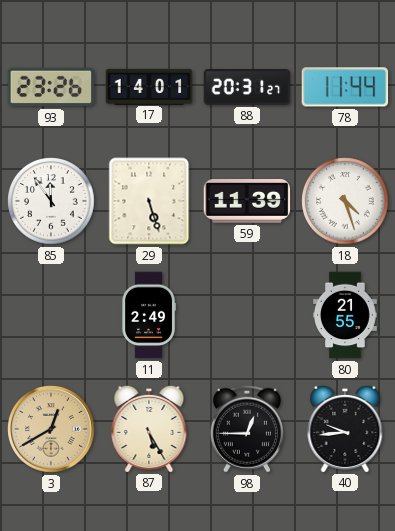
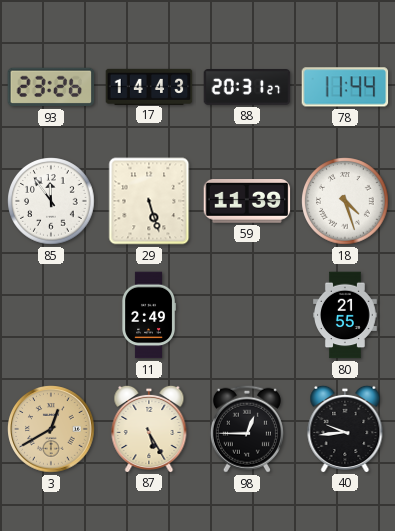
17: 14:01 -> 14:43
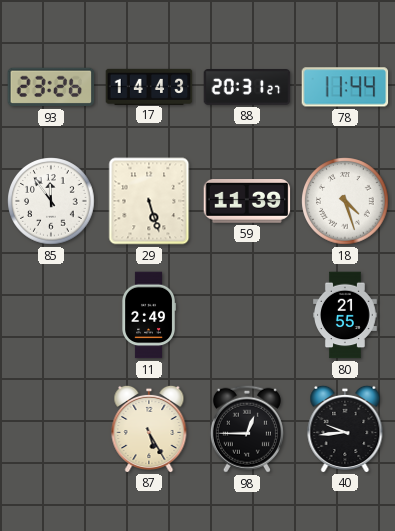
3: 12:40 -> none
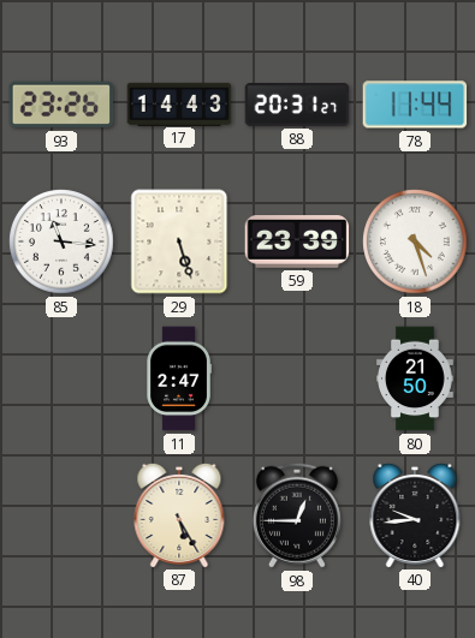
85: 11:54 -> 11:16
59: 11:39 -> 23:39
11: 2:49 -> 2:47
80: 21:55 -> 21:50
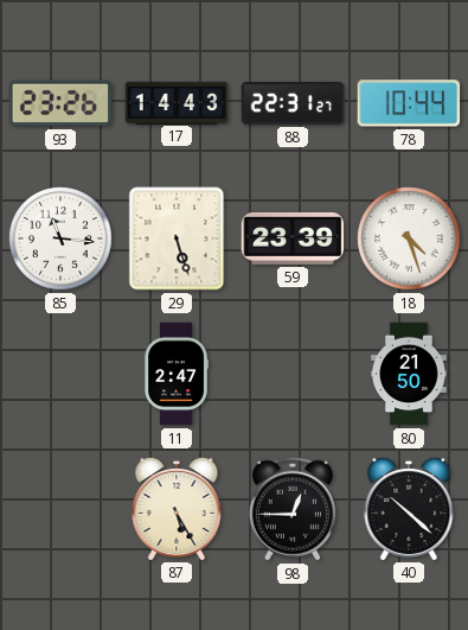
88: 20:31 -> 22:31
78: 11:44 -> 10:44
40: 9:44 -> 10:22
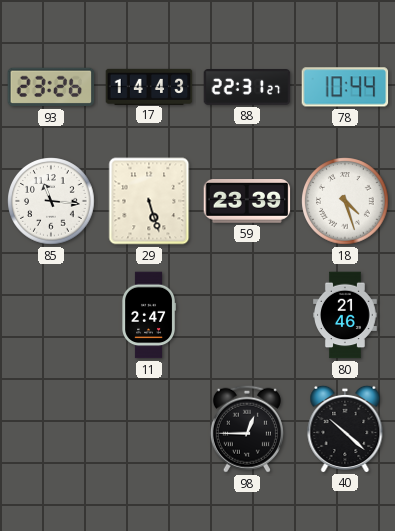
80: 21:50 -> 21:46
87: 5:25 -> none
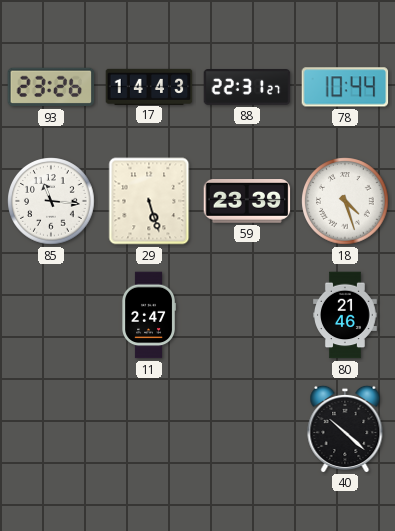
98: 12:45 -> none
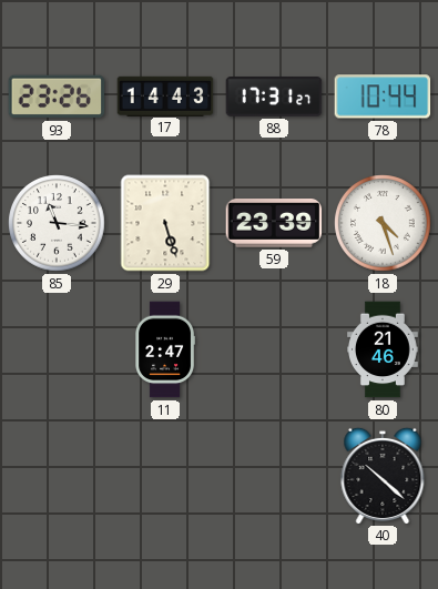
88: 22:31 -> 17:31
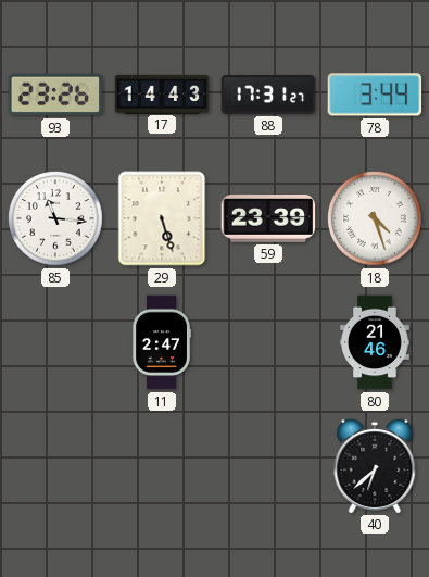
78: 10:44 -> 3:44
40: 10:22 -> 6:38
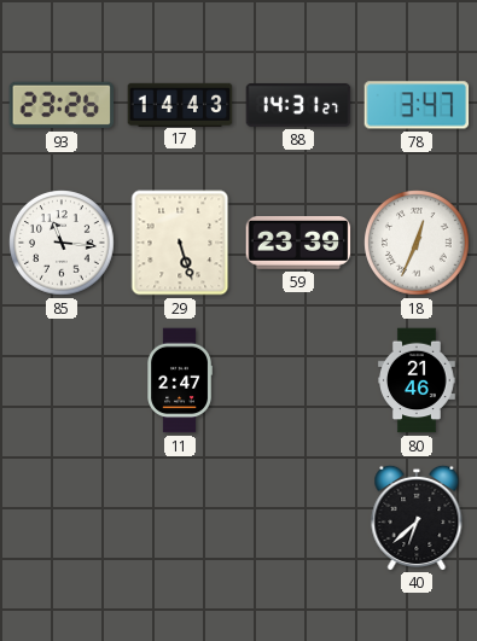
88: 17:31 -> 14:31
78: 3:44 -> 3:47
18: 4:27 -> 12:34
